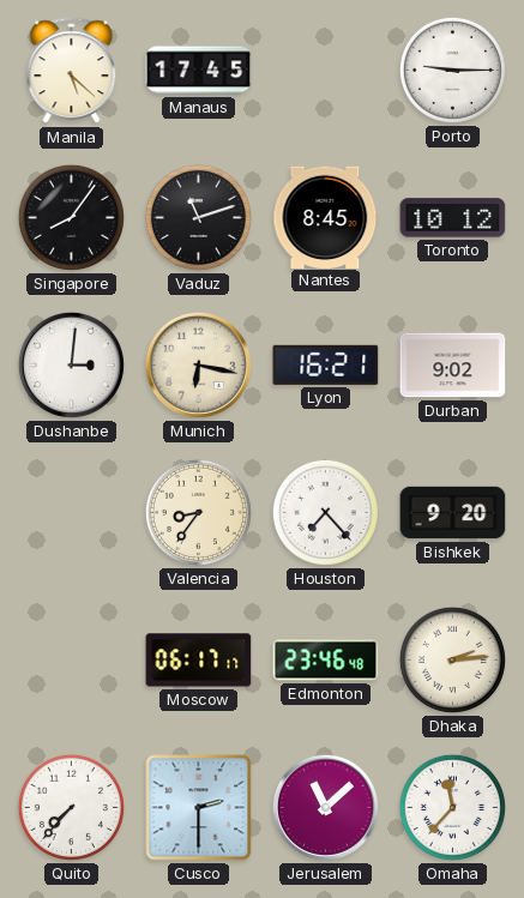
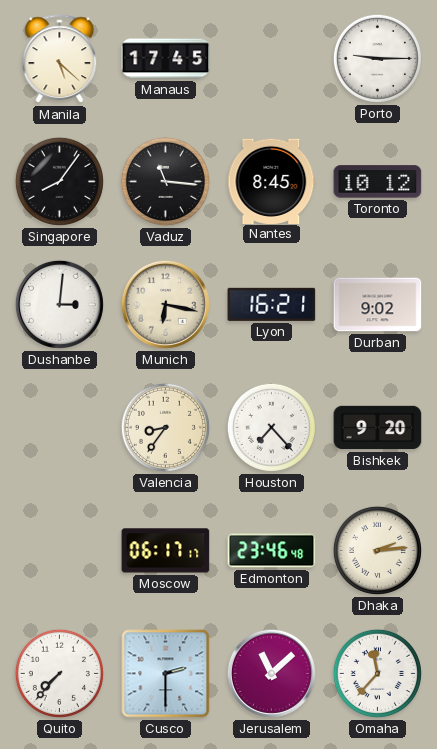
Vaduz: 11:12 -> 11:16
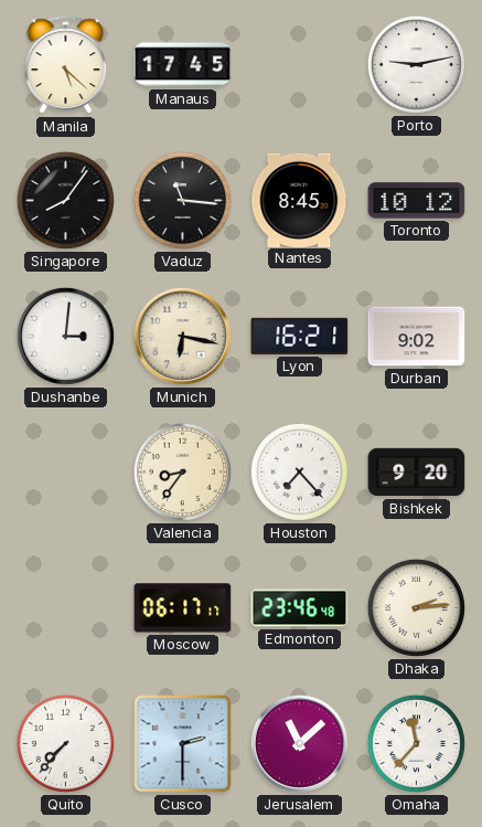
Porto: 9:15 -> 9:13
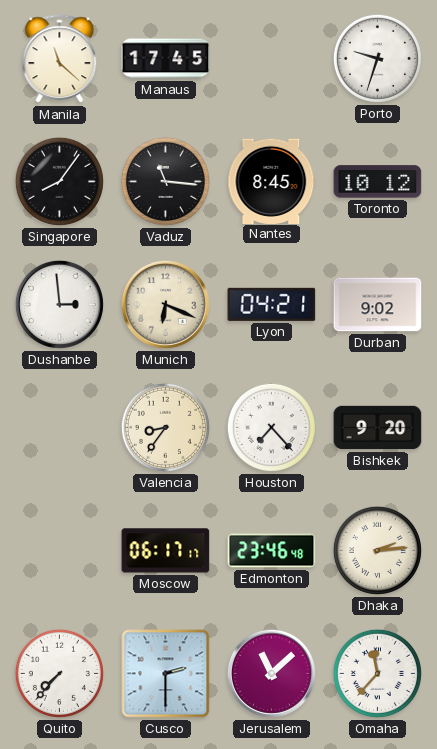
Manila: 5:22 -> 11:22
Porto: 9:13 -> 9:33
Dushanbe: 3:01 -> 2:59
Munich: 6:17 -> 6:19
Lyon: 16:21 -> 04:21
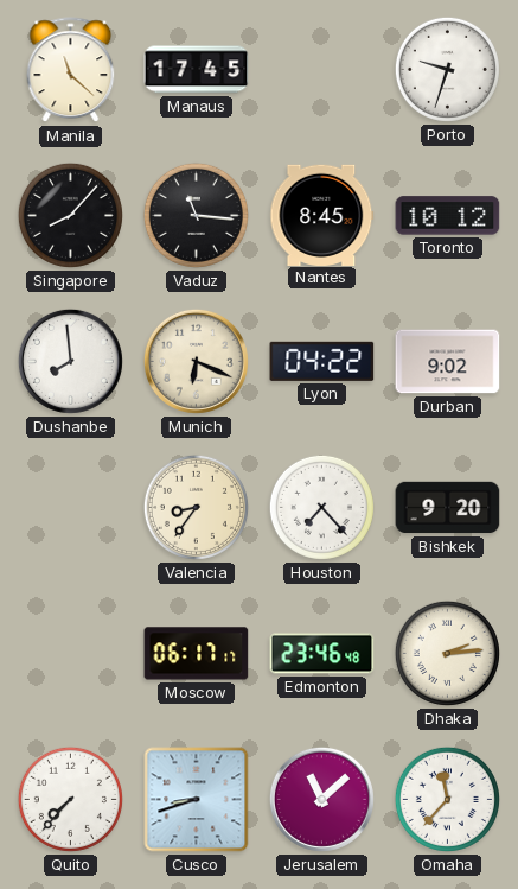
Singapore: 8:06 -> 8:07
Dushanbe: 2:59 -> 7:59
Lyon: 04:21 -> 04:22
Cusco: 2:30 -> 8:42
